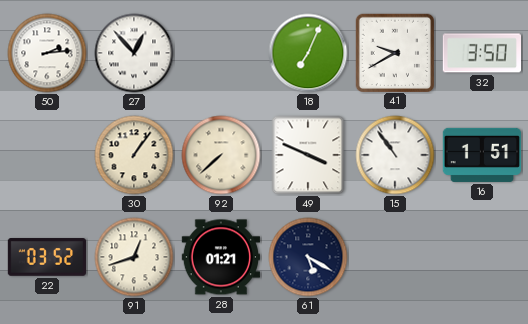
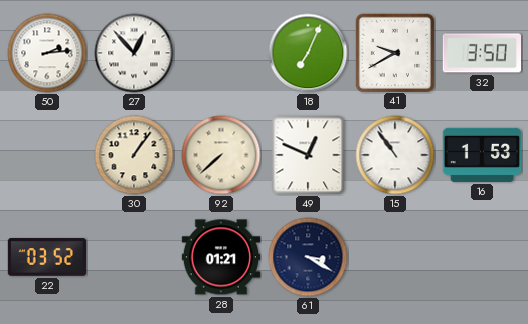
49: 3:49 -> 12:49
16: 1:51 -> 1:53
91: 12:42 -> none
61: 5:20 -> 3:20
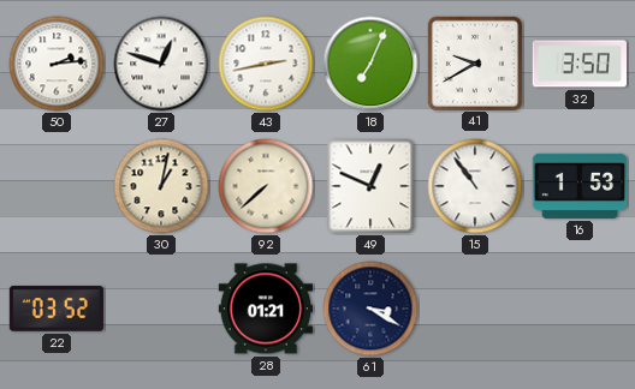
27: 12:53 -> 12:48
43: none -> 2:43
30: 1:06 -> 1:02
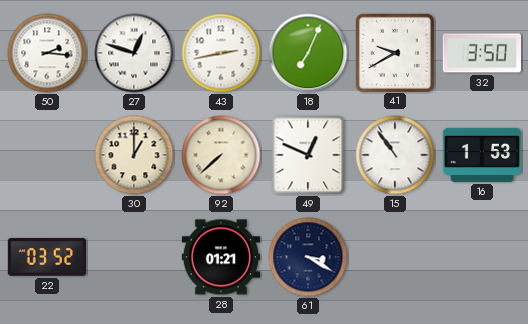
50: 2:14 -> 2:16
30: 1:02 -> 1:00
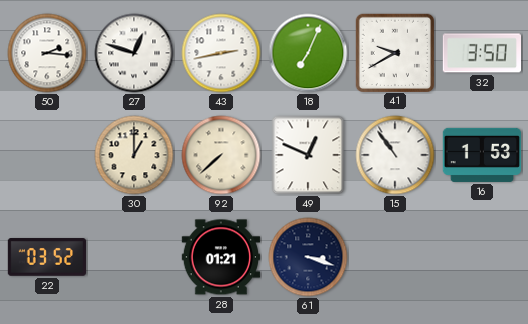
61: 3:20 -> 3:18
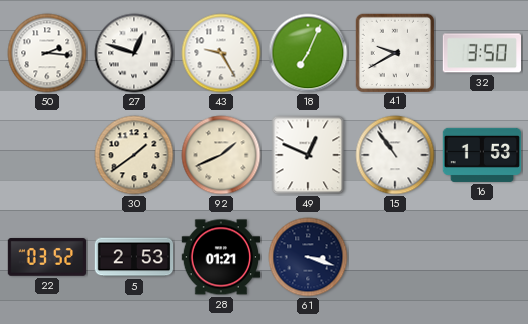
43: 2:43 -> 9:25
30: 1:00 -> 1:39
92: 7:38 -> 1:41
5: none -> 2:53
